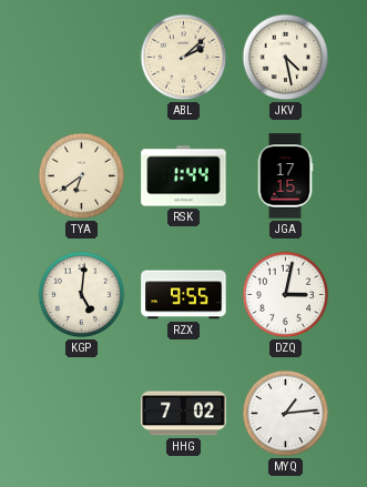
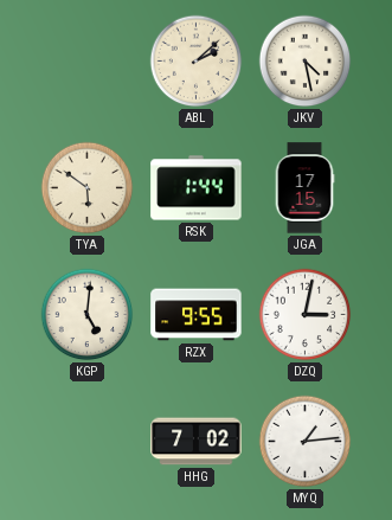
TYA: 6:39 -> 5:51
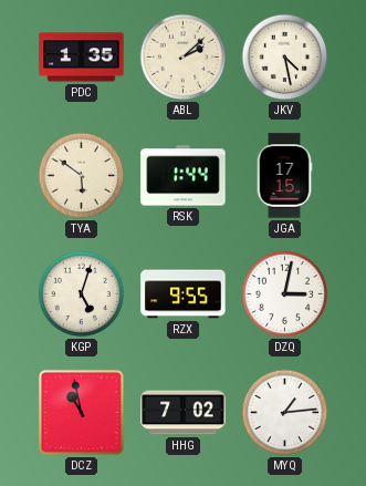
PDC: none -> 1:35
KGP: 5:01 -> 5:03
DCZ: none -> 10:58
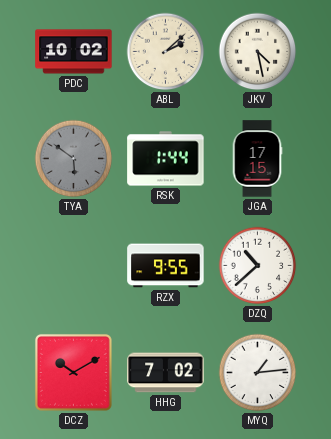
PDC: 1:35 -> 10:02
TYA dial: cream -> grey
KGP: 5:03 -> none
DZQ: 3:02 -> 10:38
DCZ: 10:58 -> 10:10
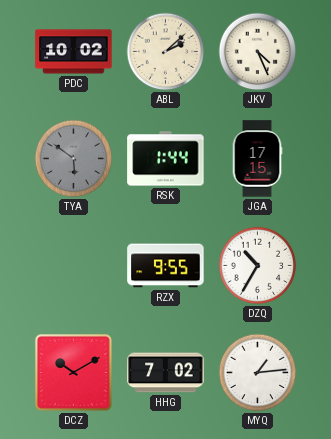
JKV: 4:28 -> 4:26
DZQ: 10:38 -> 10:35
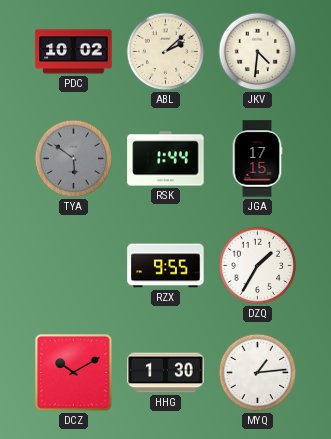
JKV: 4:26 -> 4:31
DZQ: 10:35 -> 1:35
HHG: 7:02 -> 1:30
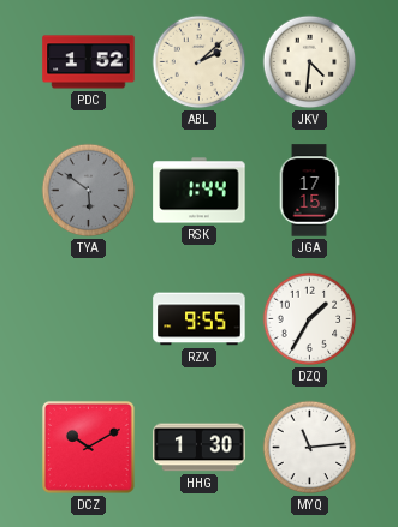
PDC: 10:02 -> 1:52
MYQ: 1:14 -> 11:14
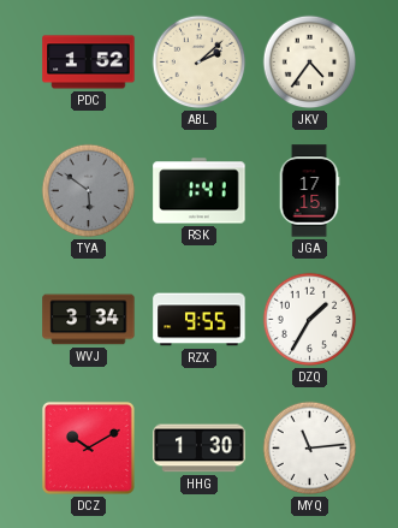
JKV: 4:31 -> 4:36
RSK: 1:44 -> 1:41
WVJ: none -> 3:34
